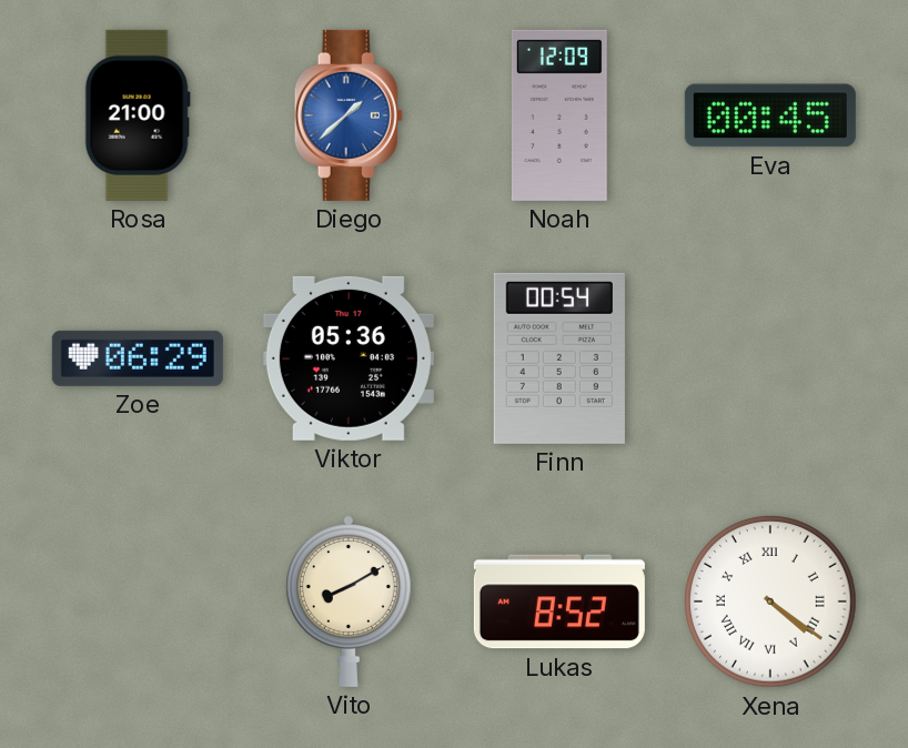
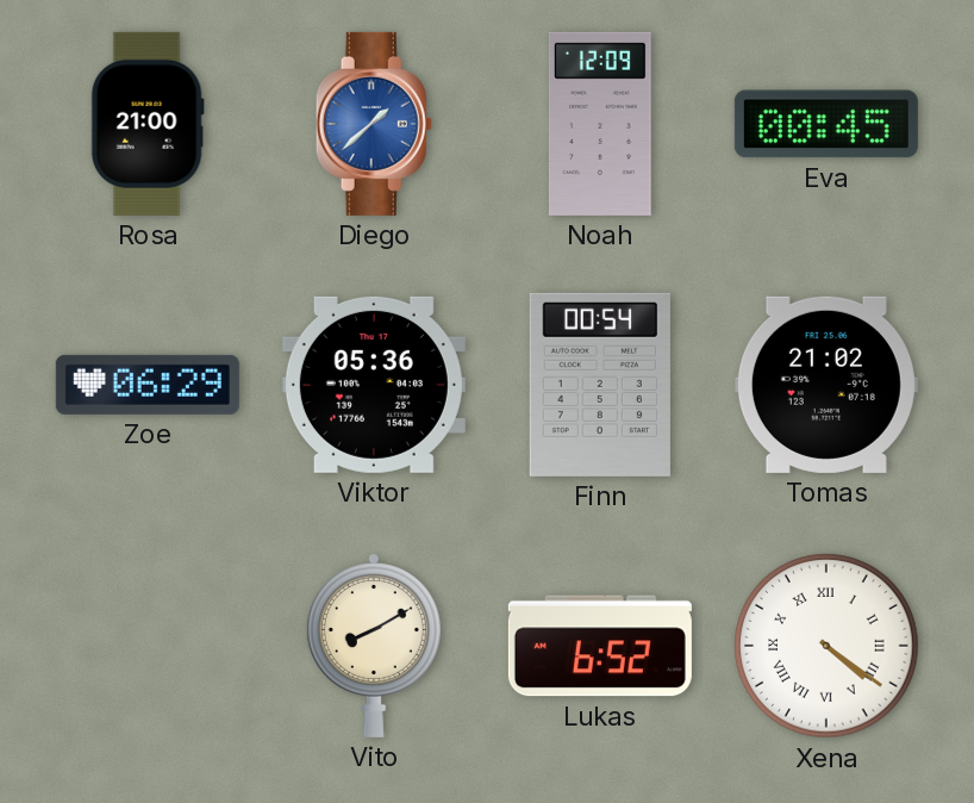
Tomas: none -> 21:02
Lukas: 8:52 -> 6:52
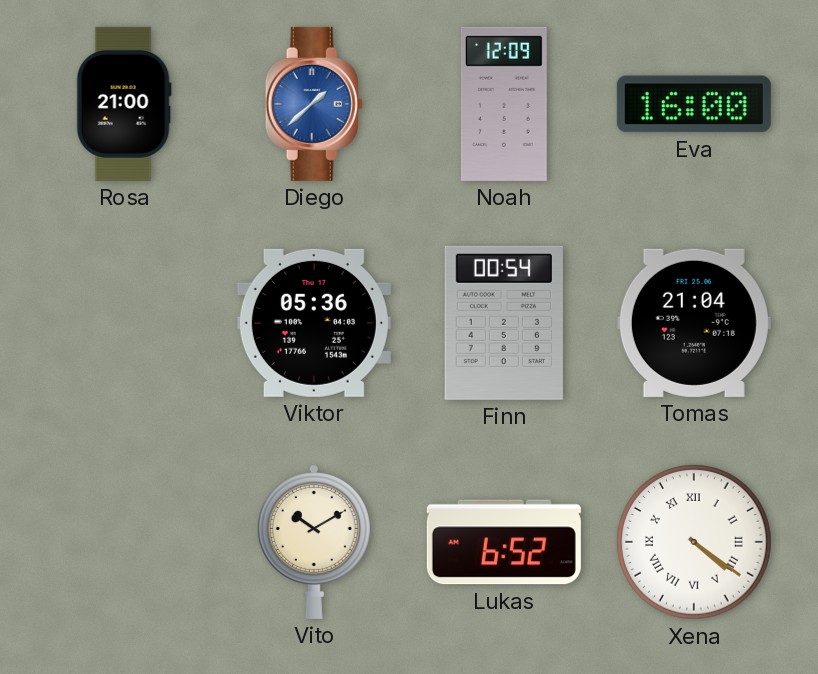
Eva: 00:45 -> 16:00
Zoe: 06:29 -> none
Tomas: 21:02 -> 21:04
Vito: 8:10 -> 10:10
